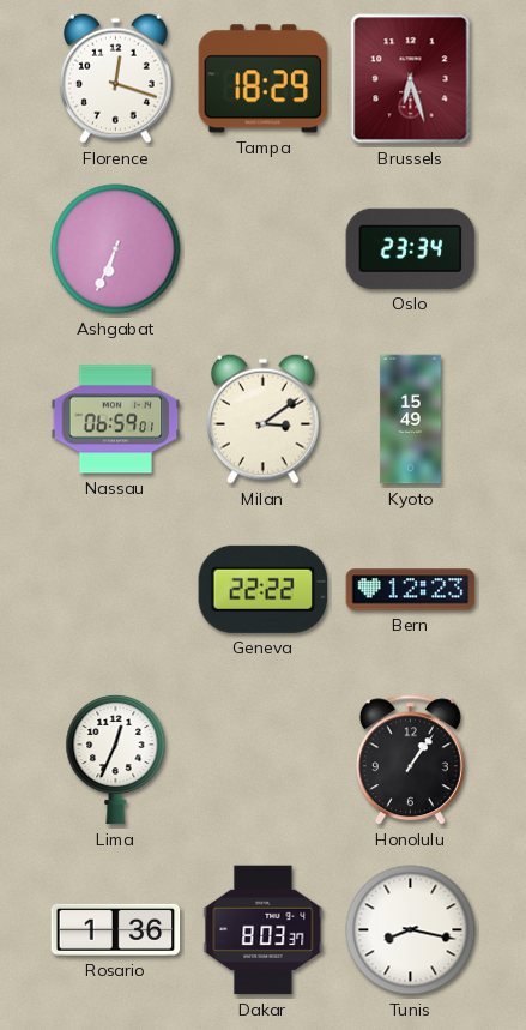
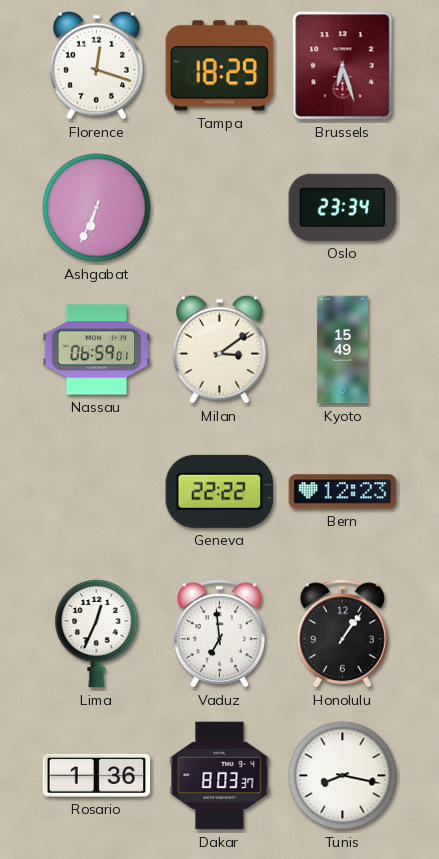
Vaduz: none -> 6:59
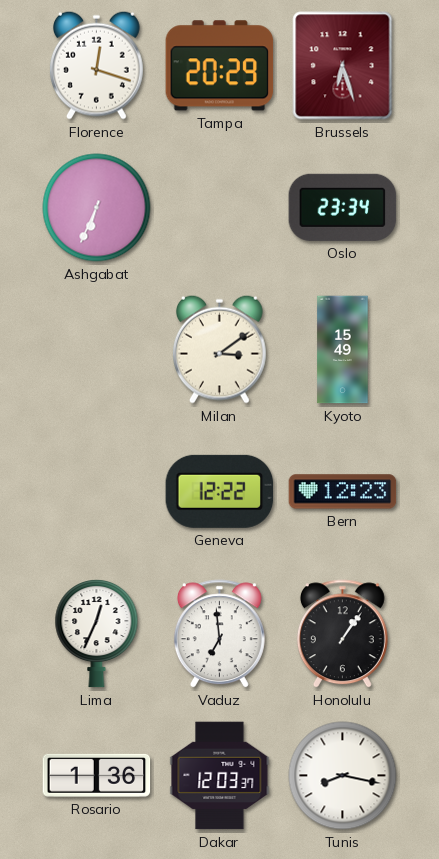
Tampa: 18:29 -> 20:29
Nassau: 06:59 -> none
Geneva: 22:22 -> 12:22
Dakar: 8:03 -> 12:03
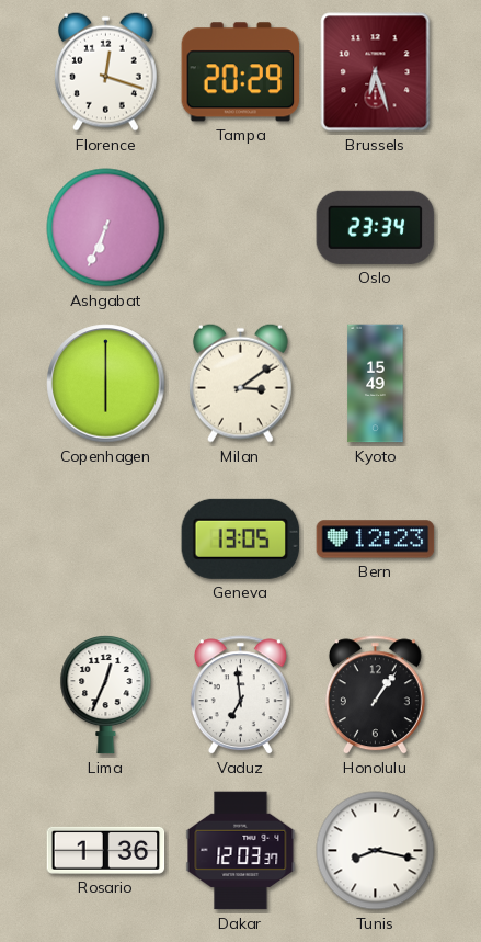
Copenhagen: none -> 6:00
Geneva: 12:22 -> 13:05
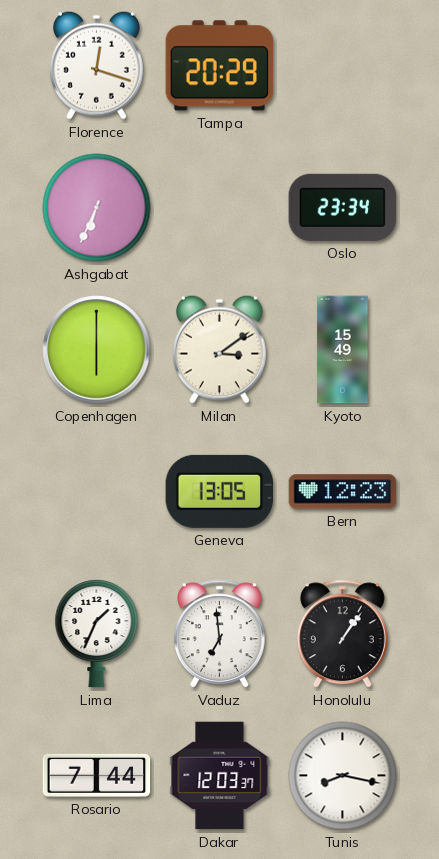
Brussels: 6:27 -> none
Lima: 12:34 -> 1:34
Rosario: 1:36 -> 7:44
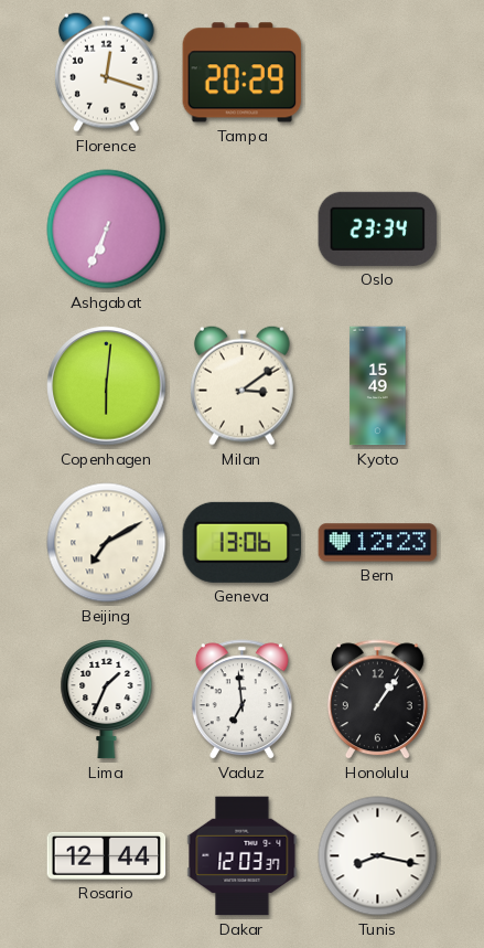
Copenhagen: 6:00 -> 6:01
Beijing: none -> 7:10
Geneva: 13:05 -> 13:06
Rosario: 7:44 -> 12:44
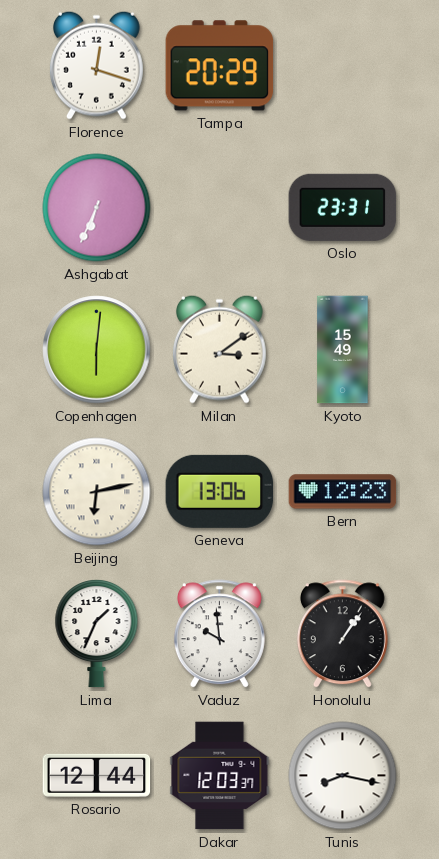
Oslo: 23:34 -> 23:31
Beijing: 7:10 -> 6:13
Vaduz: 6:59 -> 9:59
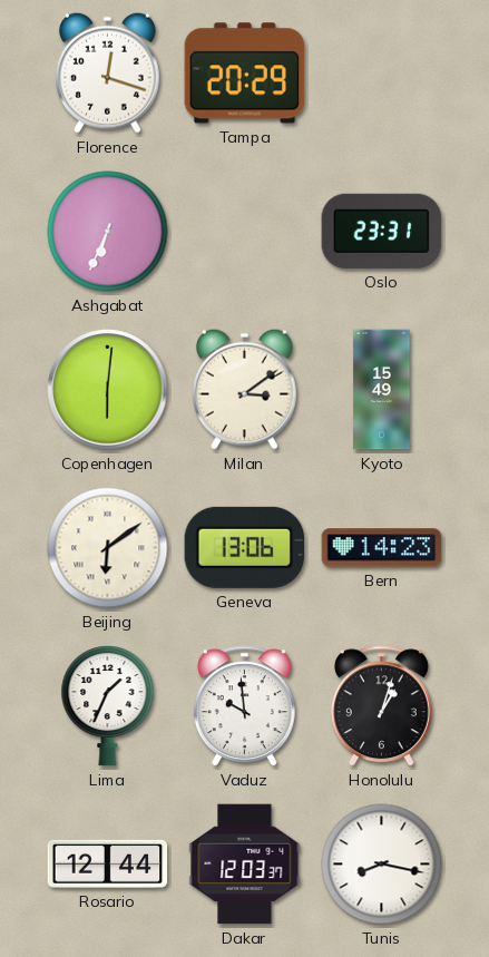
Beijing: 6:13 -> 6:09
Bern: 12:23 -> 14:23
Honolulu: 1:06 -> 1:03
